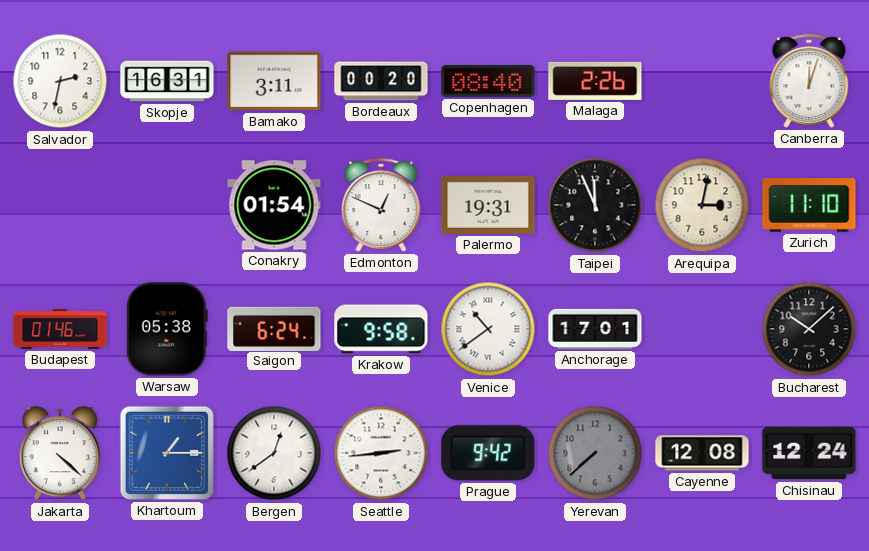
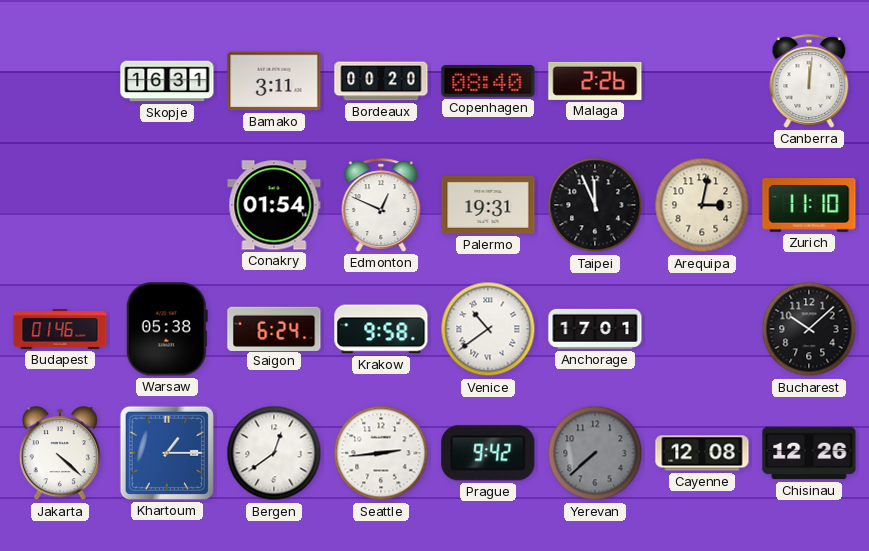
Salvador: 2:32 -> none
Canberra: 12:03 -> 12:01
Chisinau: 12:24 -> 12:26
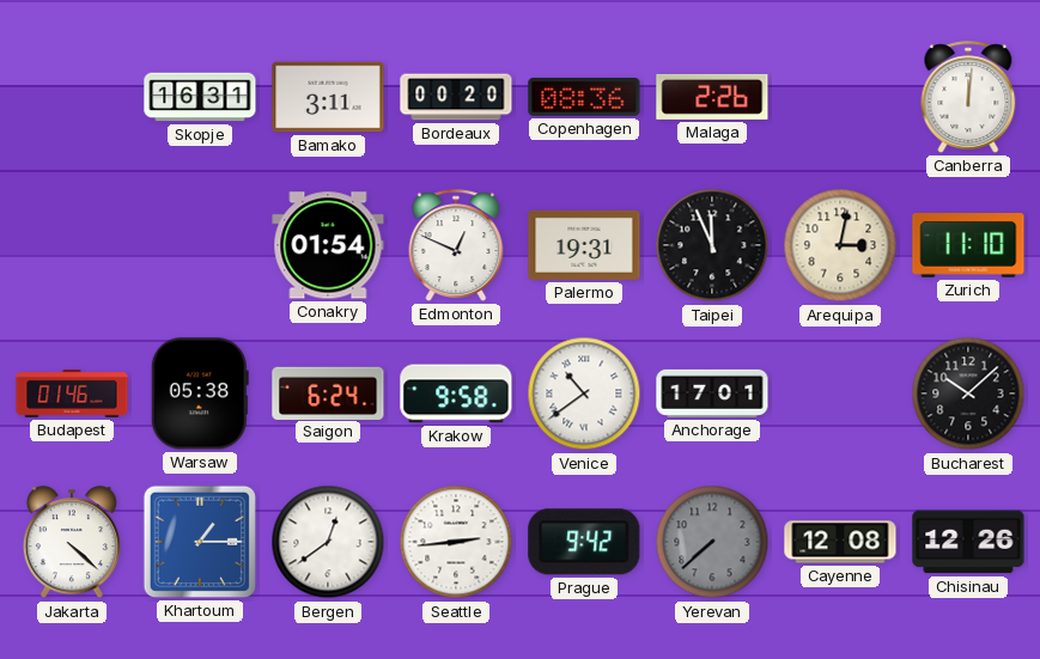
Copenhagen: 08:40 -> 08:36
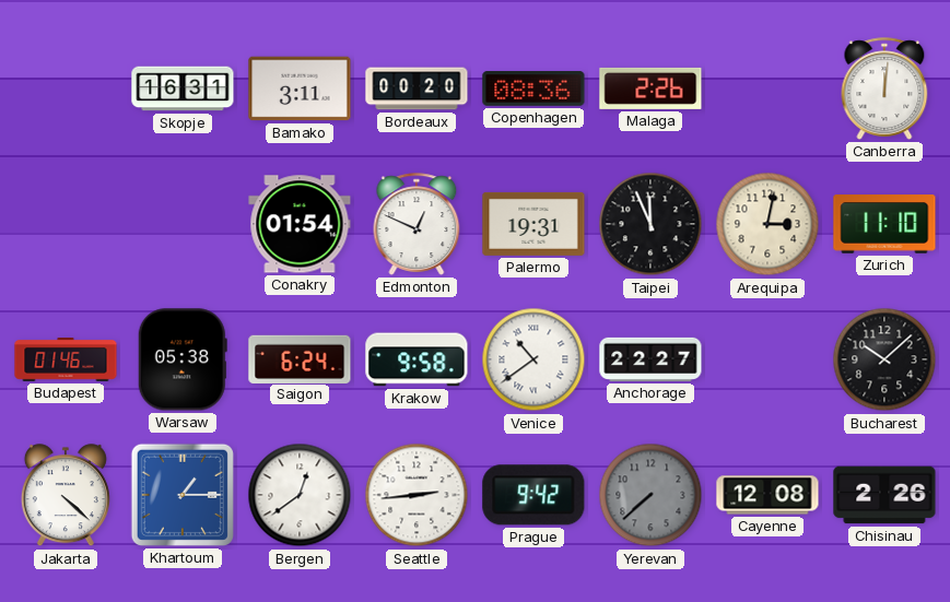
Anchorage: 17:01 -> 22:27
Chisinau: 12:26 -> 2:26
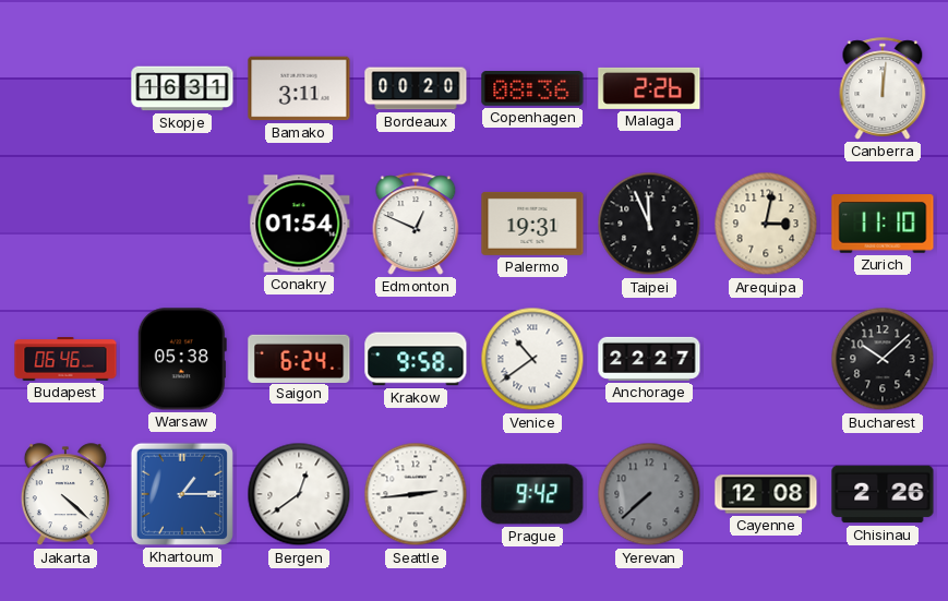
Budapest: 01:46 -> 06:46
